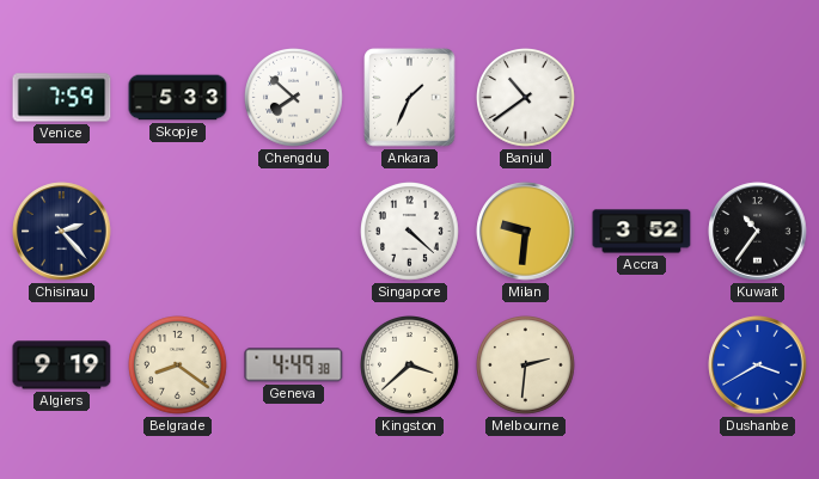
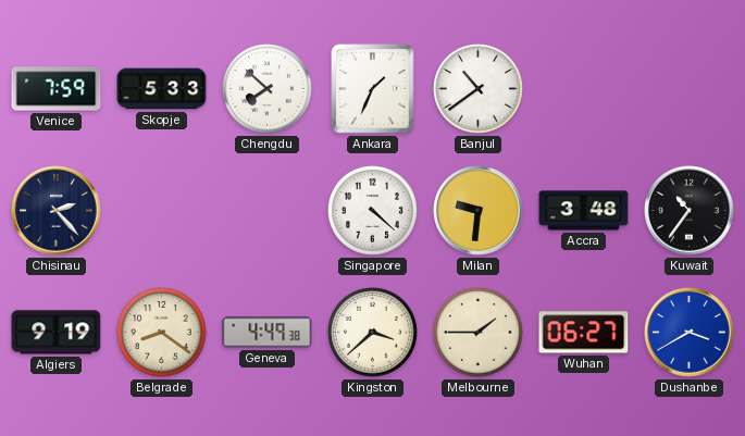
Accra: 3:52 -> 3:48
Melbourne: 2:31 -> 1:45
Wuhan: none -> 06:27
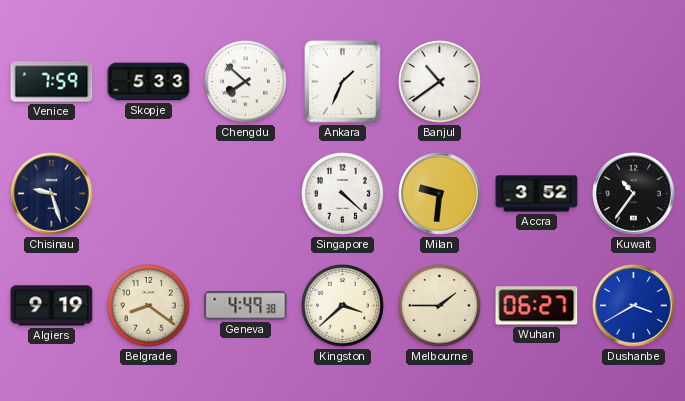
Chisinau: 2:23 -> 9:27
Accra: 3:48 -> 3:52
